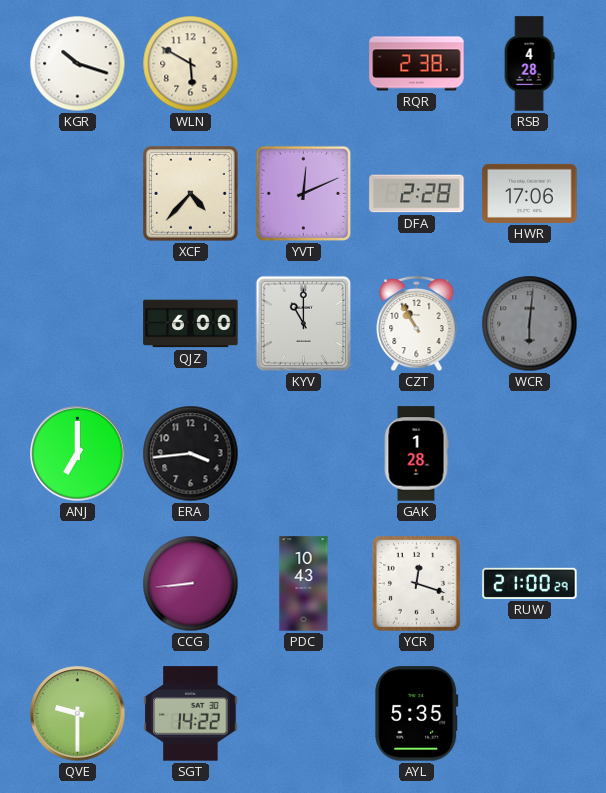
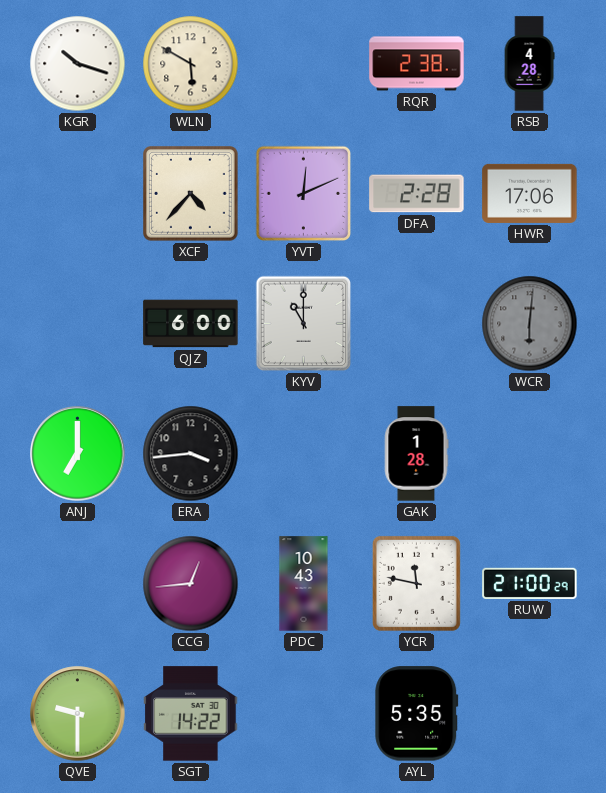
CZT: 10:55 -> none
CCG: 8:44 -> 12:44
YCR: 12:18 -> 11:47
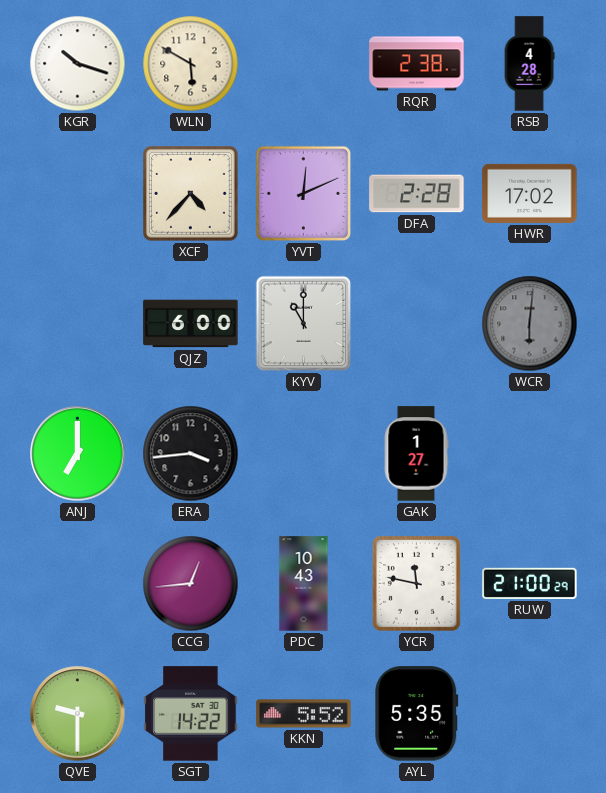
HWR: 17:06 -> 17:02
GAK: 1:28 -> 1:27
KKN: none -> 5:52
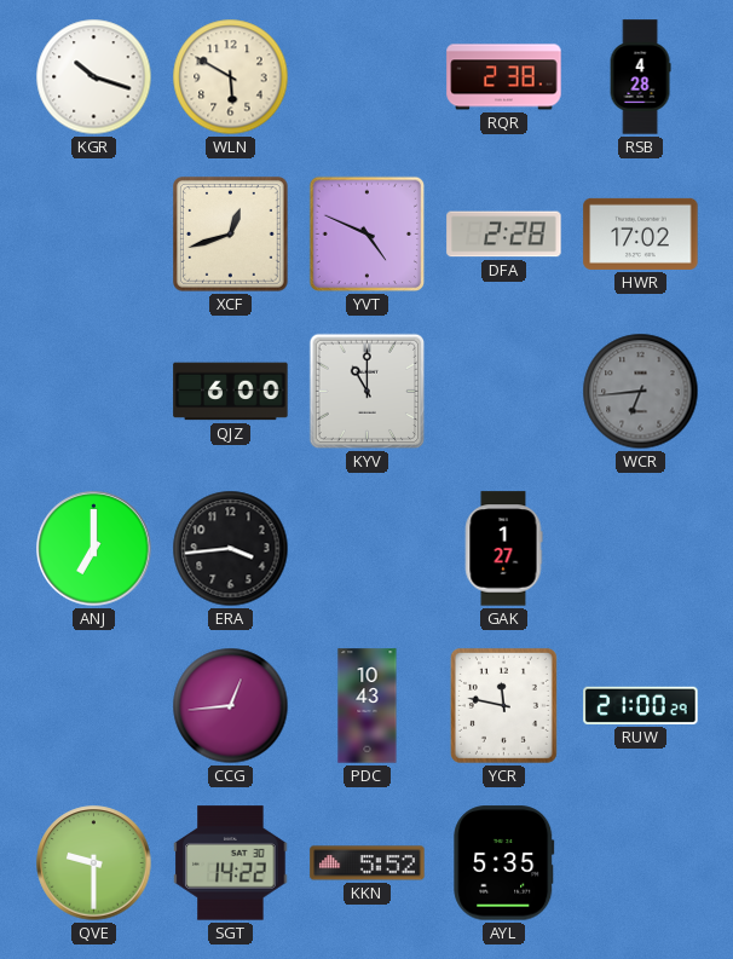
XCF: 4:37 -> 12:42
YVT: 12:11 -> 4:49
WCR: 6:01 -> 6:44
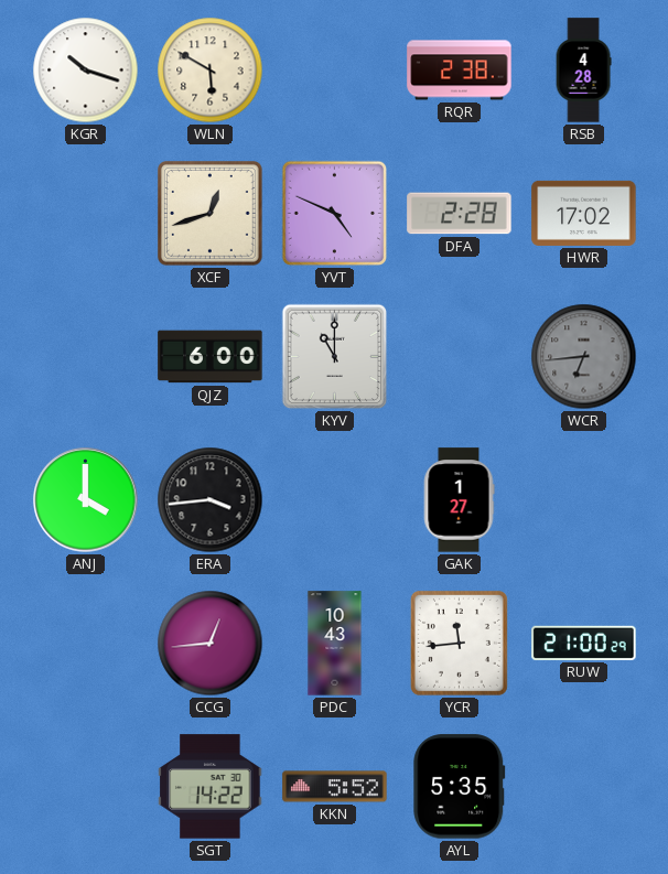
ANJ: 7:00 -> 4:00
YCR: 11:47 -> 11:44
QVE: 9:30 -> none
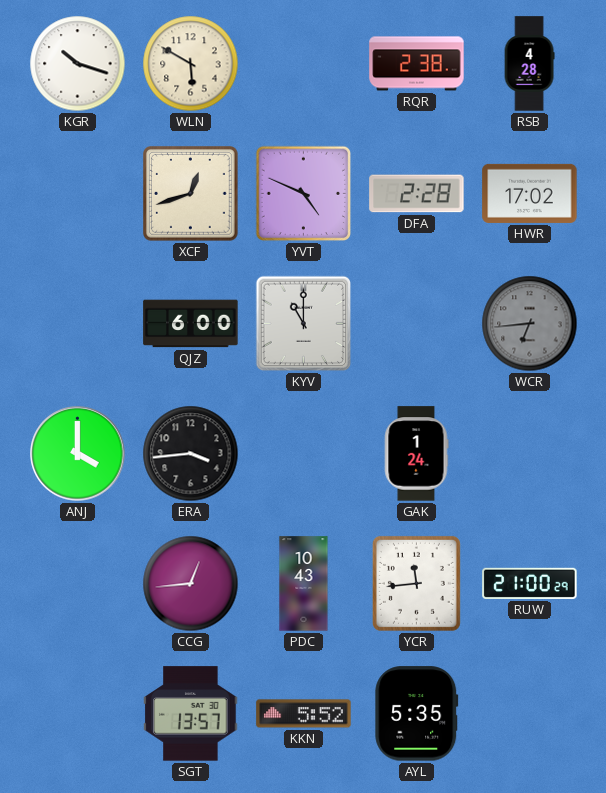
GAK: 1:27 -> 1:24
SGT: 14:22 -> 13:57
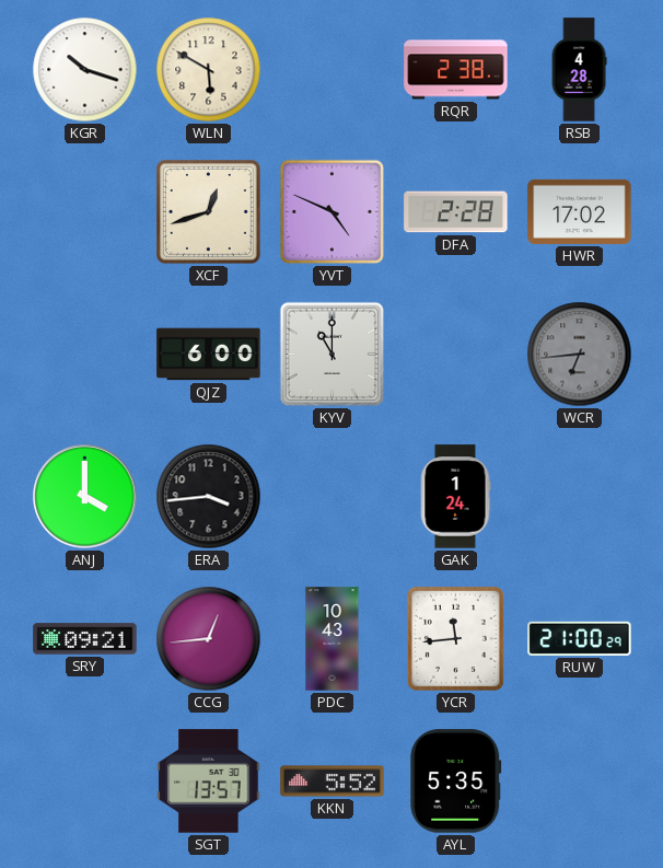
SRY: none -> 09:21
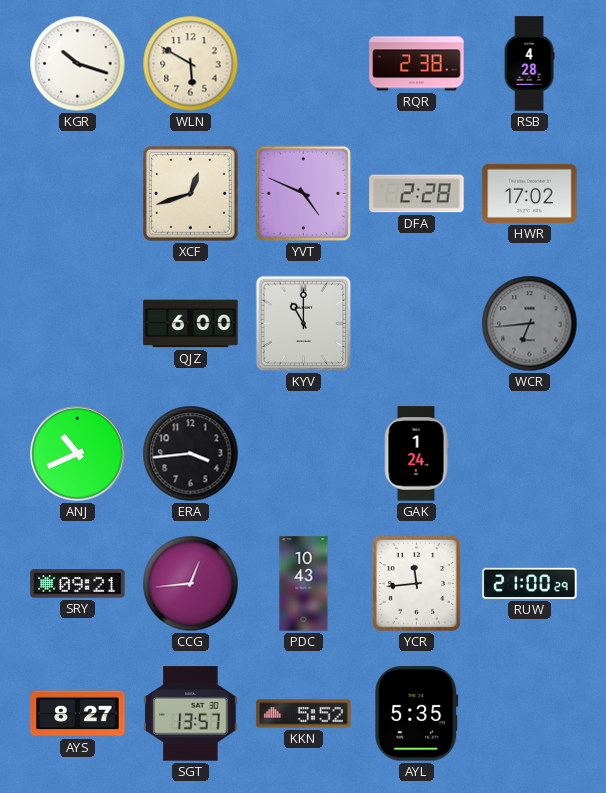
ANJ: 4:00 -> 10:41
AYS: none -> 8:27
